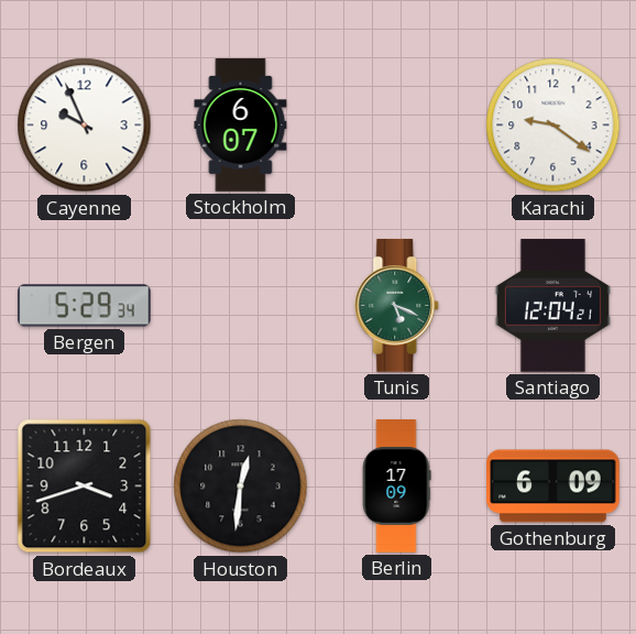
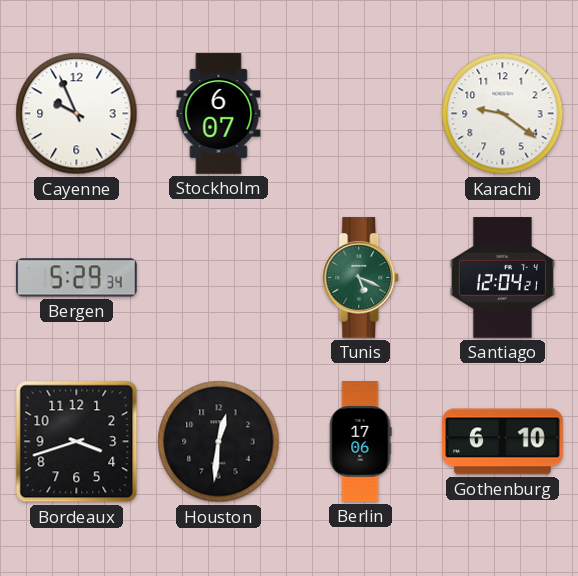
Berlin: 17:09 -> 17:06
Gothenburg: 6:09 -> 6:10
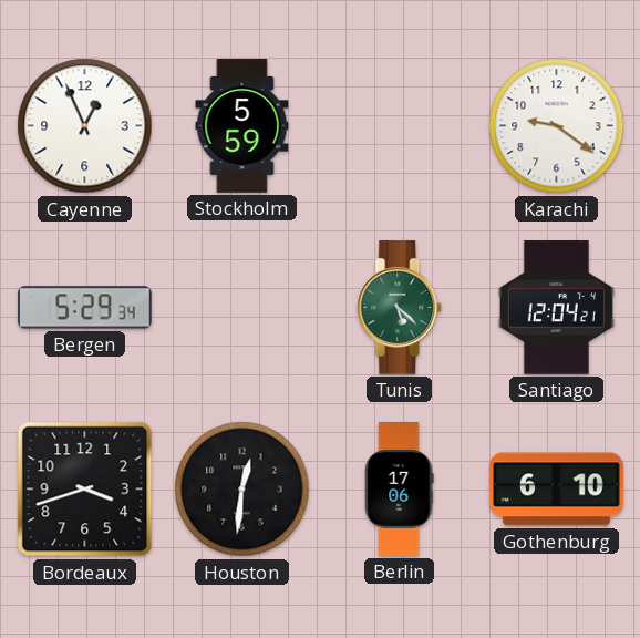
Cayenne: 9:56 -> 12:56
Stockholm: 6:07 -> 5:59
Tunis: 5:19 -> 5:22
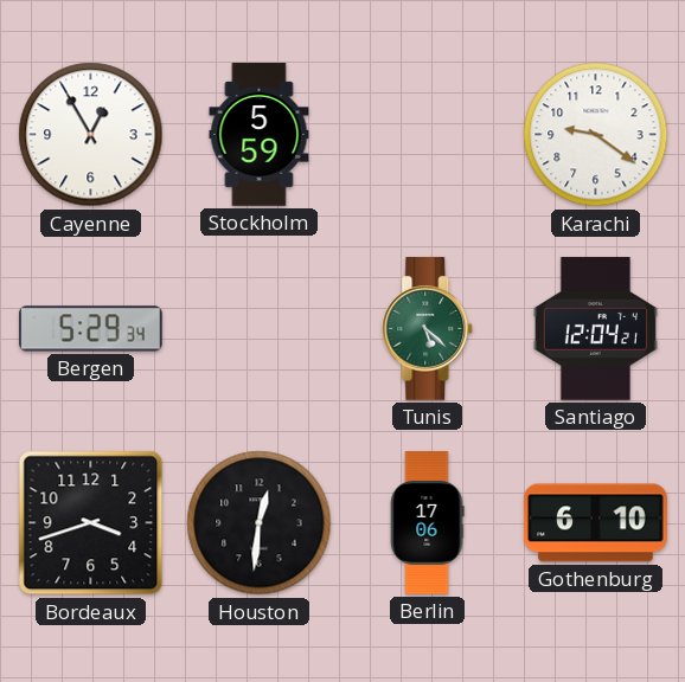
Cayenne: 12:56 -> 12:55
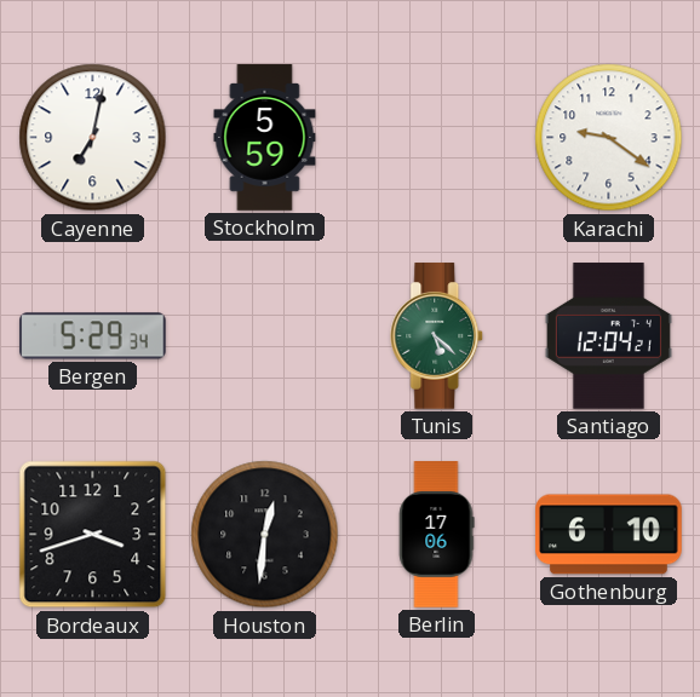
Cayenne: 12:55 -> 7:02
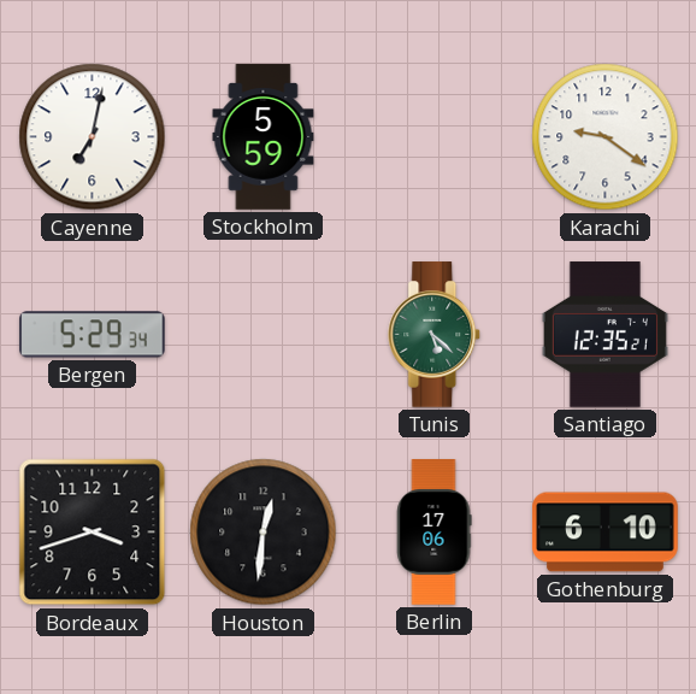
Santiago: 12:04 -> 12:35
